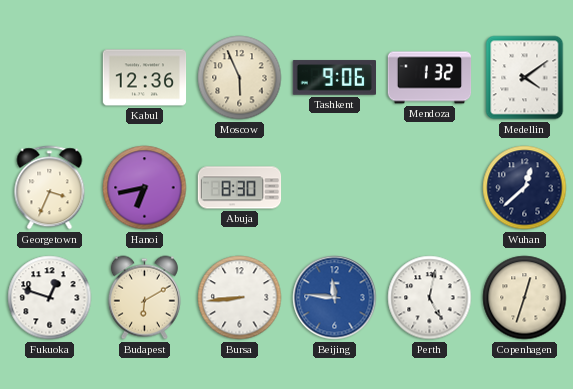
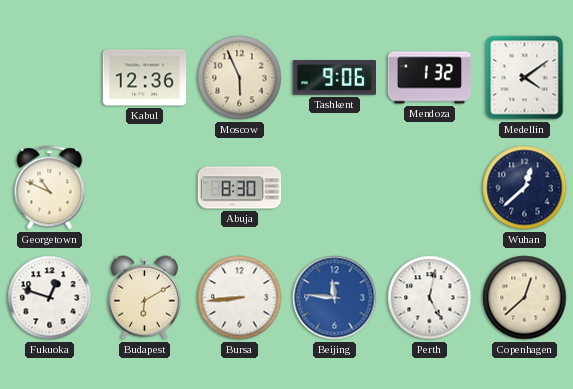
Georgetown: 3:34 -> 10:49
Hanoi: 6:43 -> none
Copenhagen: 12:33 -> 12:38
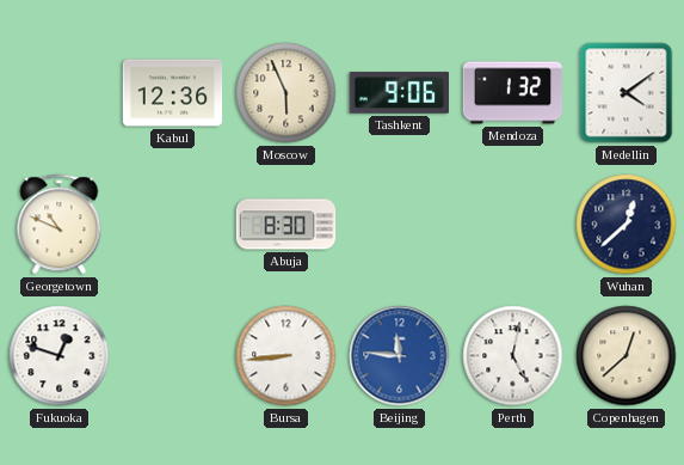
Budapest: 6:10 -> none
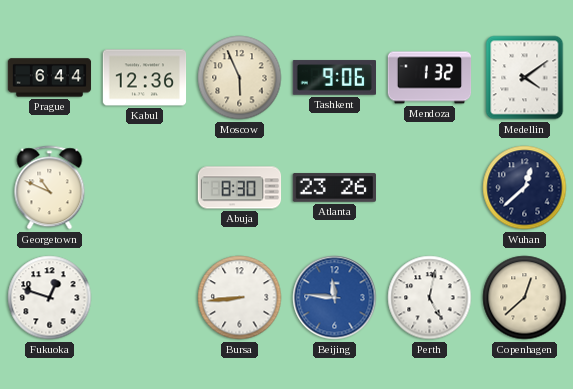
Prague: none -> 6:44
Atlanta: none -> 23:26
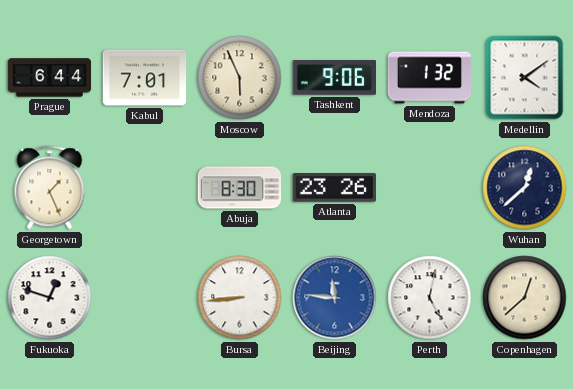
Kabul: 12:36 -> 7:01
Georgetown: 10:49 -> 1:26
